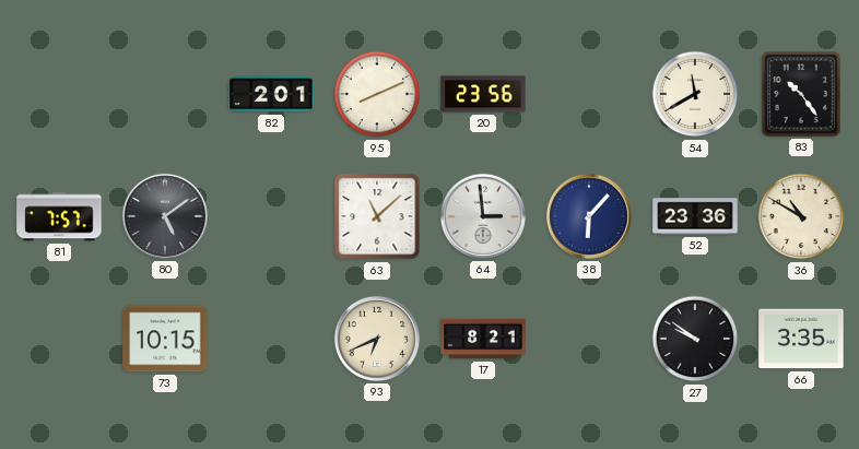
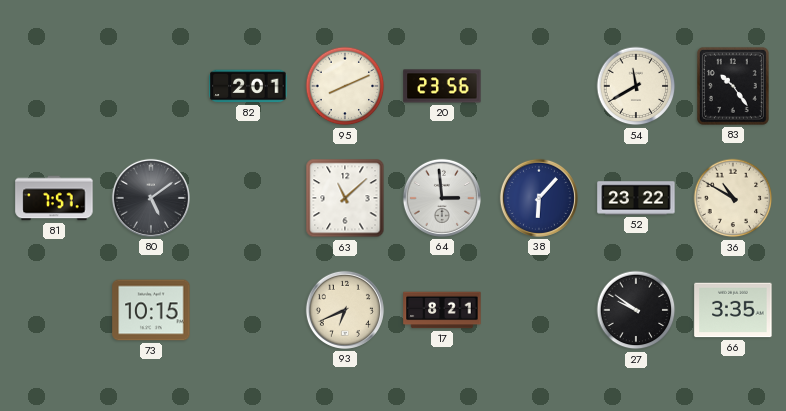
52: 23:36 -> 23:22
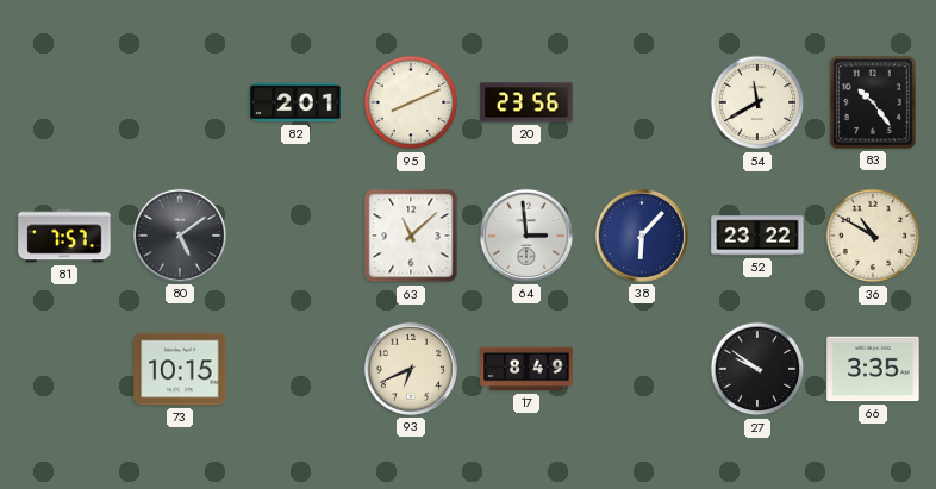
17: 8:21 -> 8:49
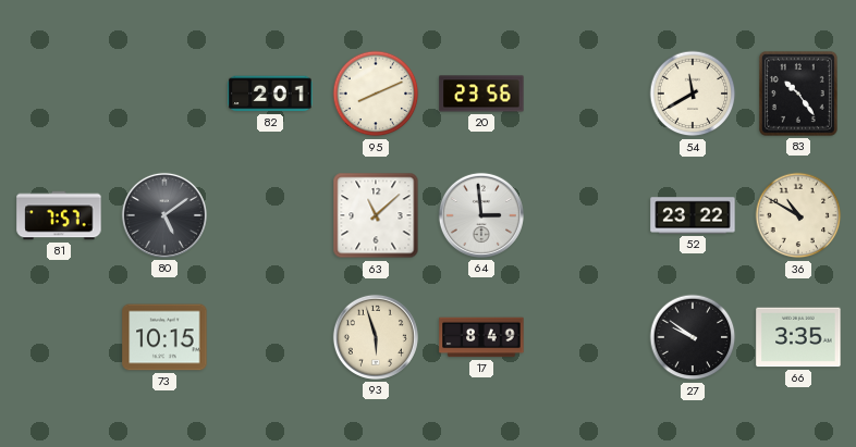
38: 6:07 -> none
93: 6:41 -> 5:57
